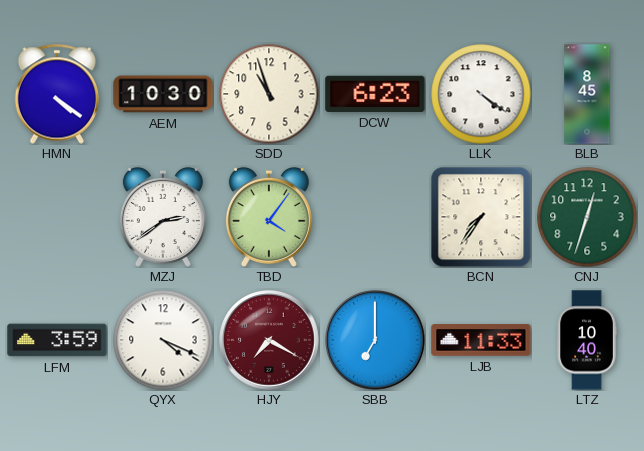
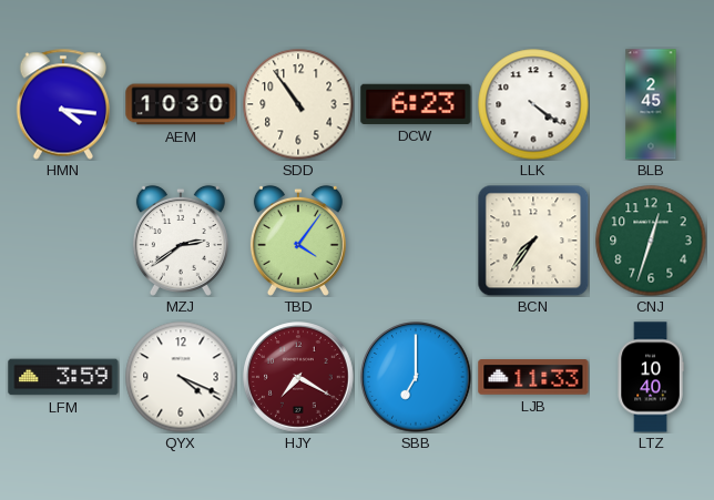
HMN: 4:21 -> 4:16
SDD: 10:57 -> 10:54
BLB: 8:45 -> 2:45
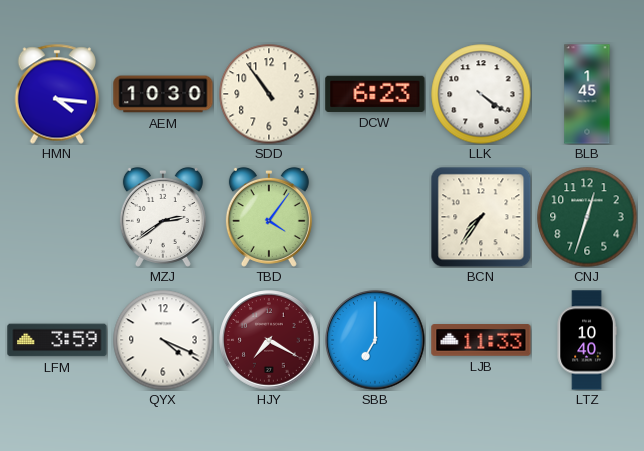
BLB: 2:45 -> 1:45
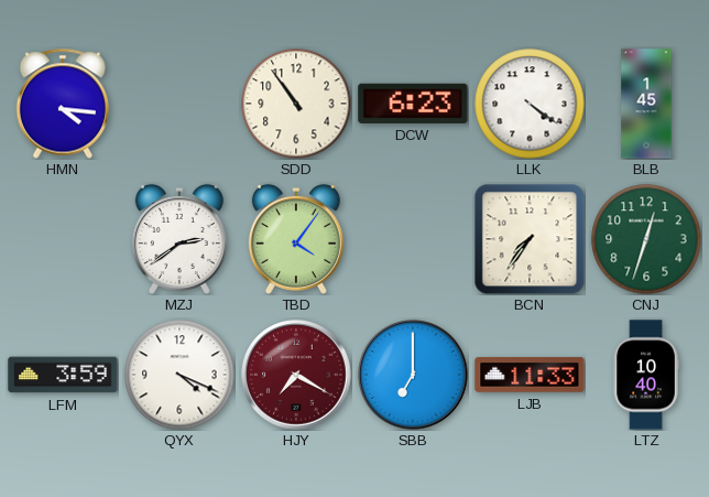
AEM: 10:30 -> none
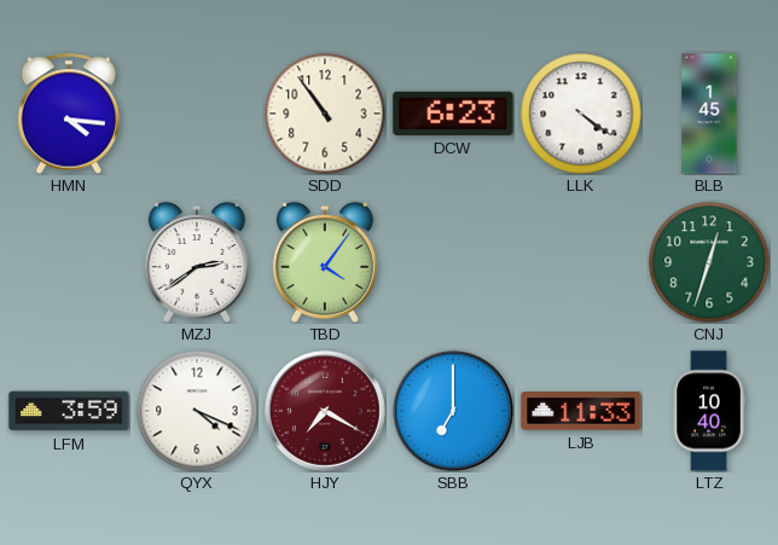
BCN: 7:36 -> none
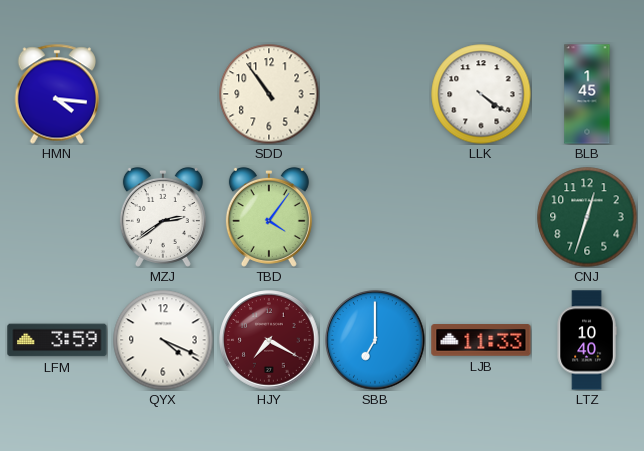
DCW: 6:23 -> none
